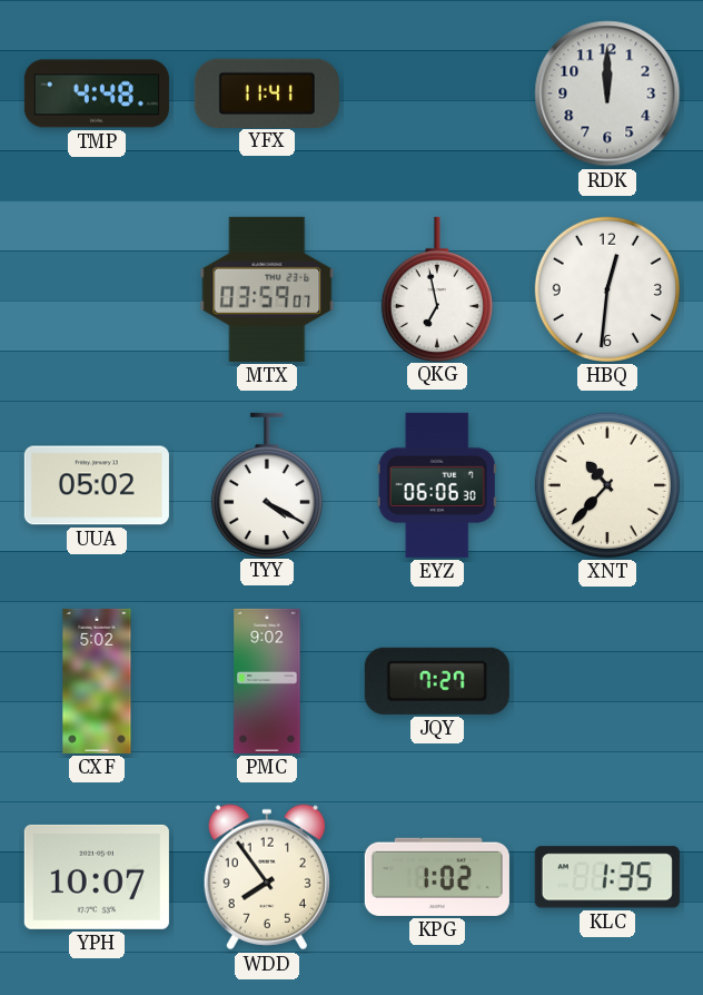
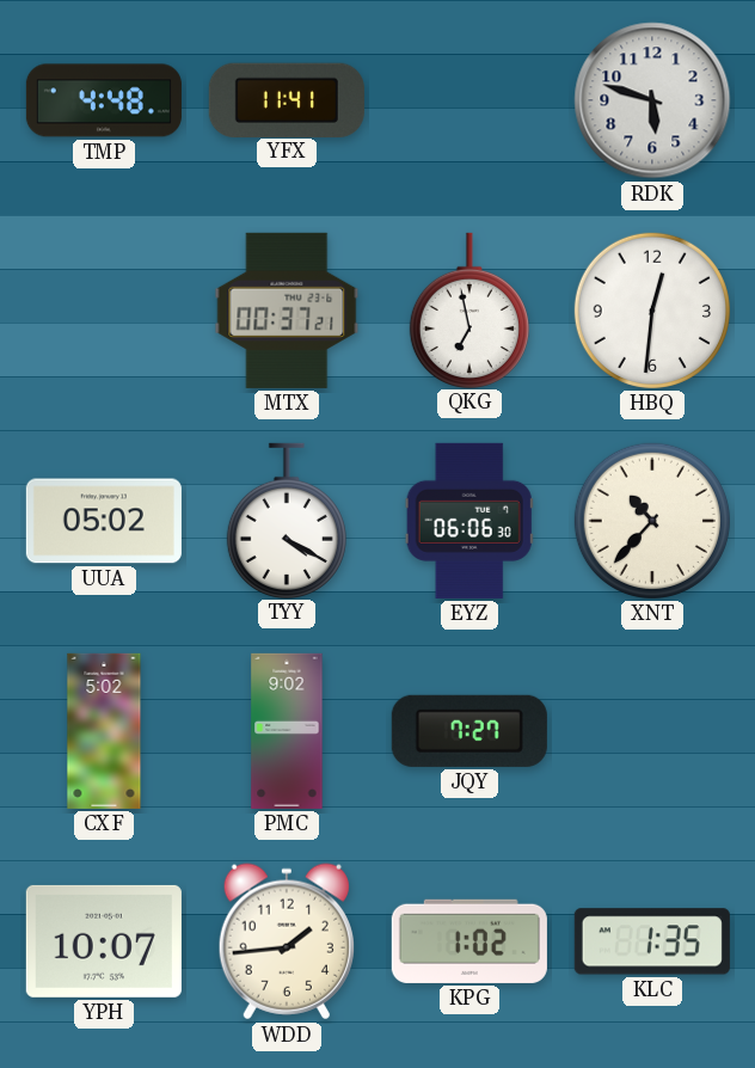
RDK: 12:00 -> 5:48
MTX: 03:59 -> 00:37
WDD: 7:54 -> 1:44
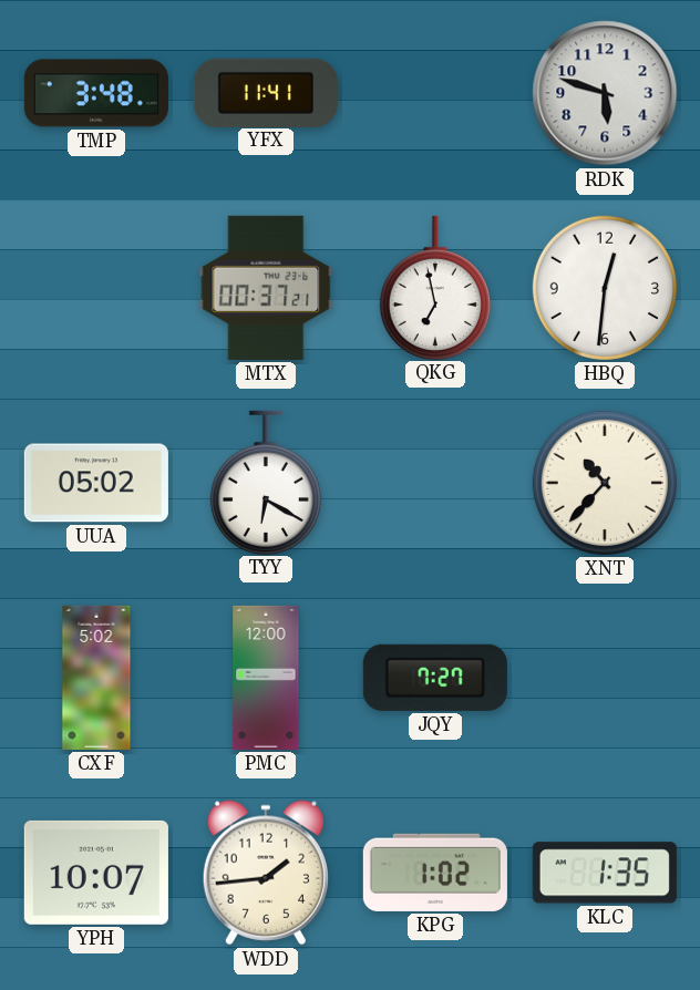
TMP: 4:48 -> 3:48
TYY: 4:20 -> 6:20
EYZ: 06:06 -> none
PMC: 9:02 -> 12:00
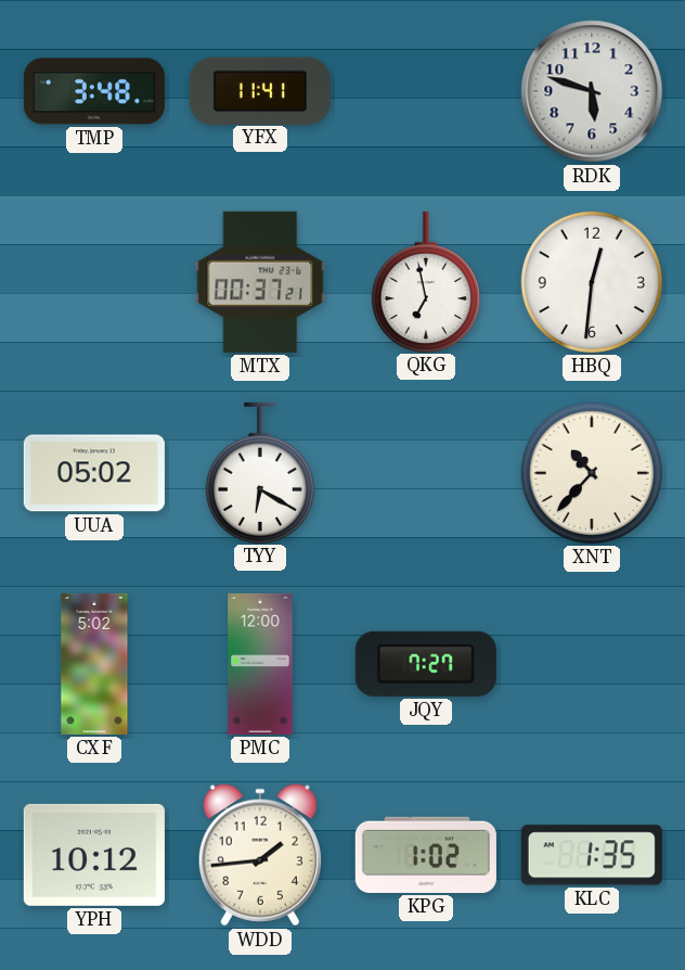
YPH: 10:07 -> 10:12
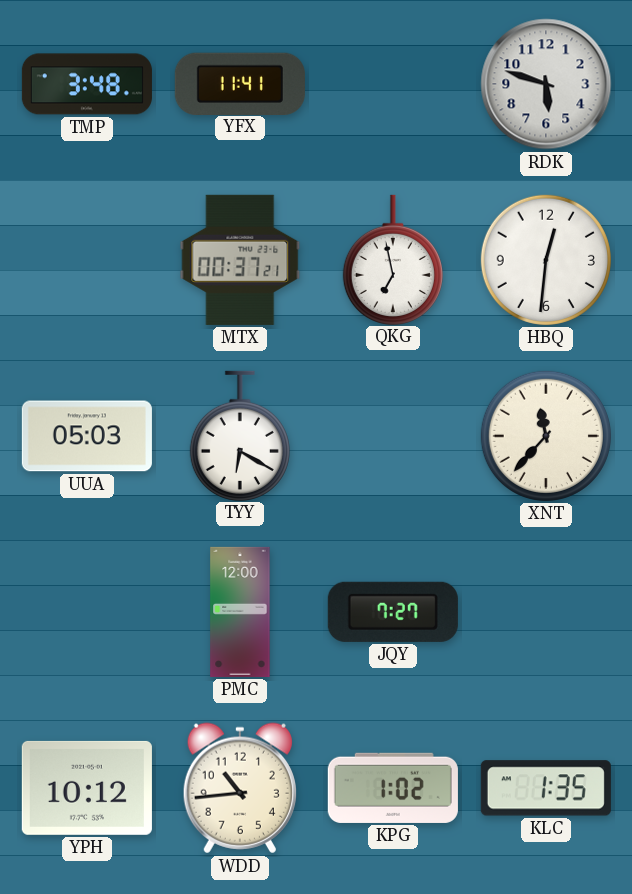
UUA: 05:02 -> 05:03
XNT: 10:37 -> 11:37
CXF: 5:02 -> none
WDD: 1:44 -> 10:44
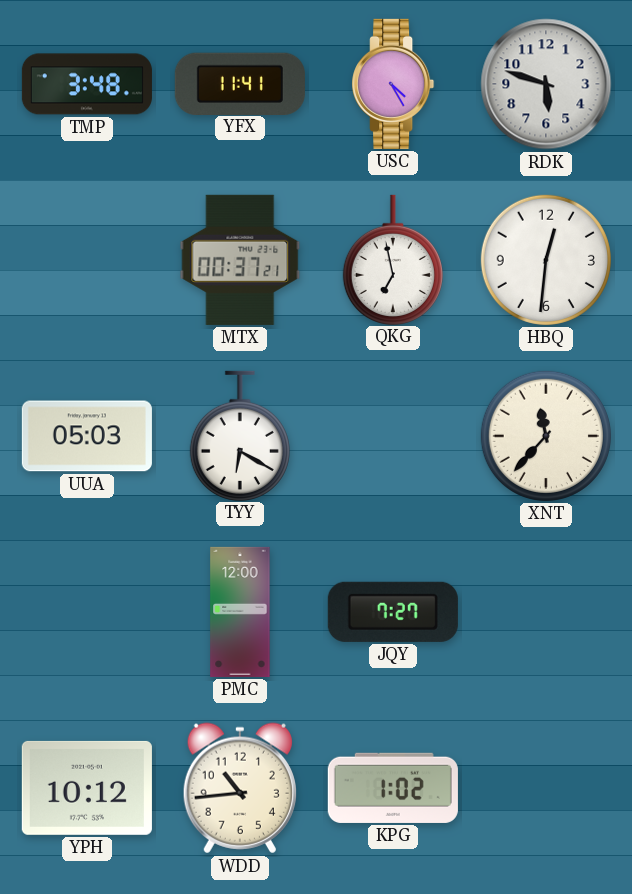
USC: none -> 4:25
KLC: 1:35 -> none
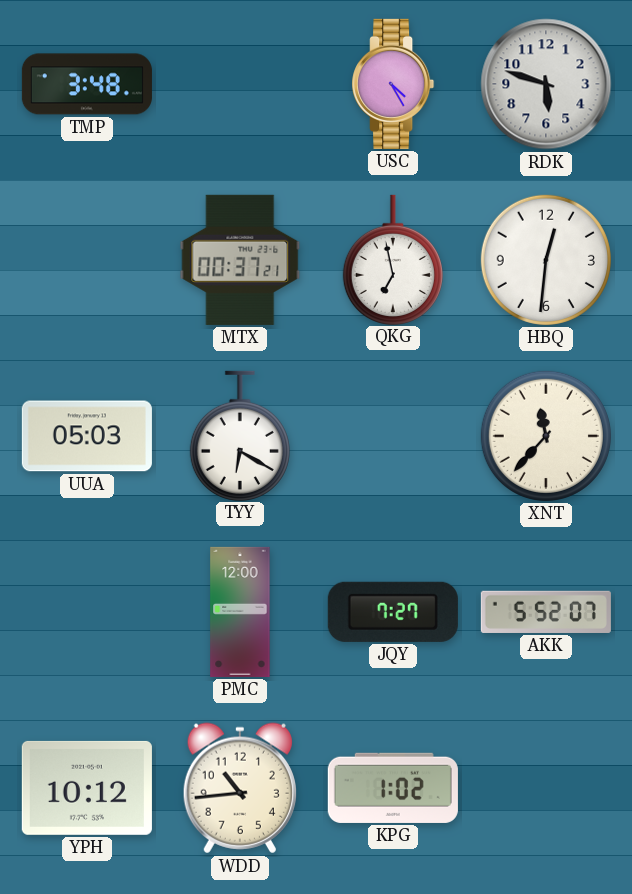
YFX: 11:41 -> none
AKK: none -> 5:52
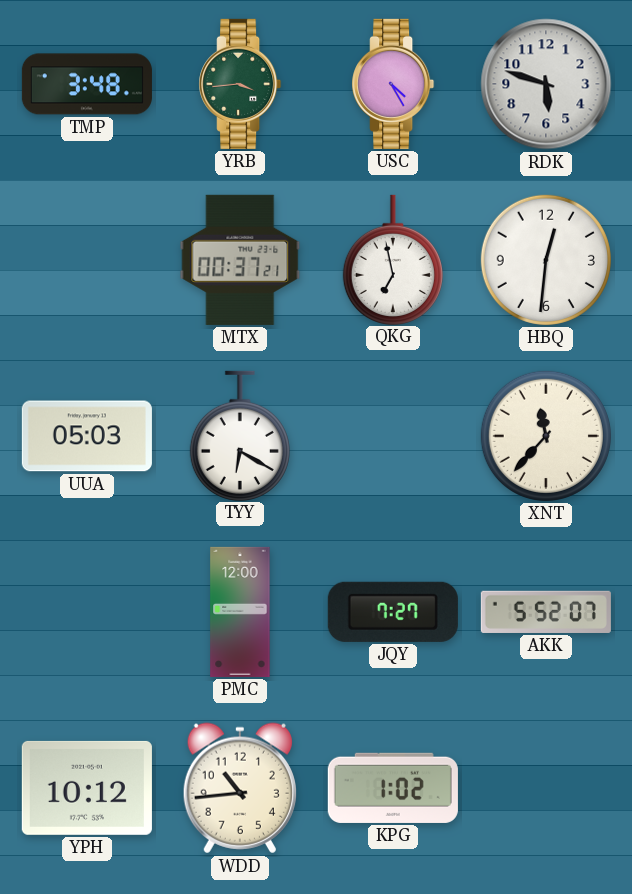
YRB: none -> 3:44
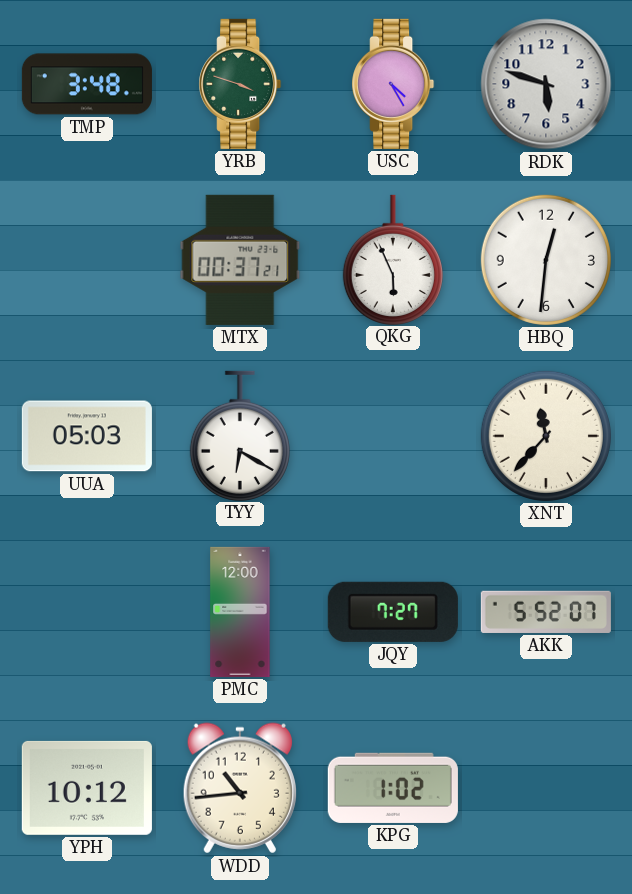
YRB: 3:44 -> 3:48
QKG: 6:58 -> 5:56
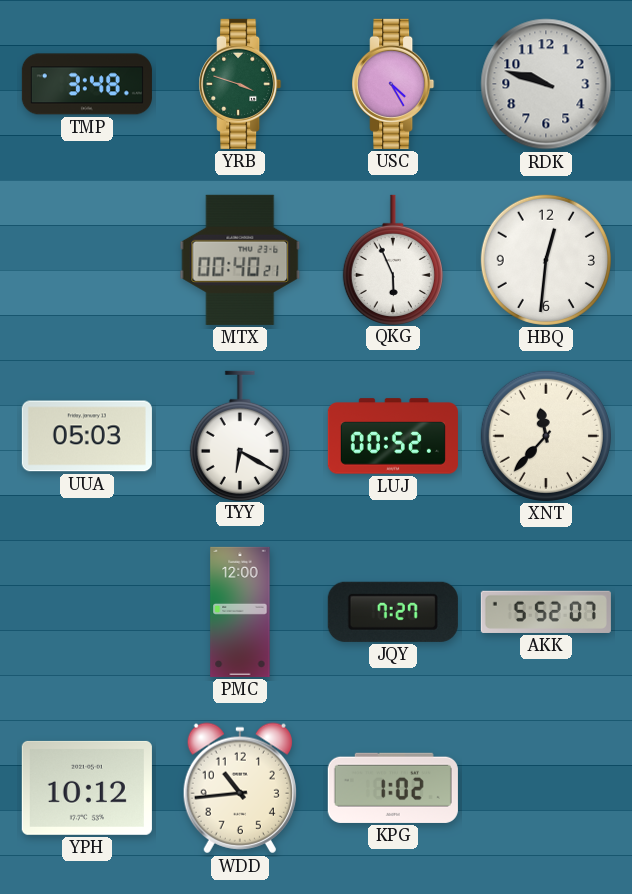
RDK: 5:48 -> 9:48
MTX: 00:37 -> 00:40
LUJ: none -> 00:52
